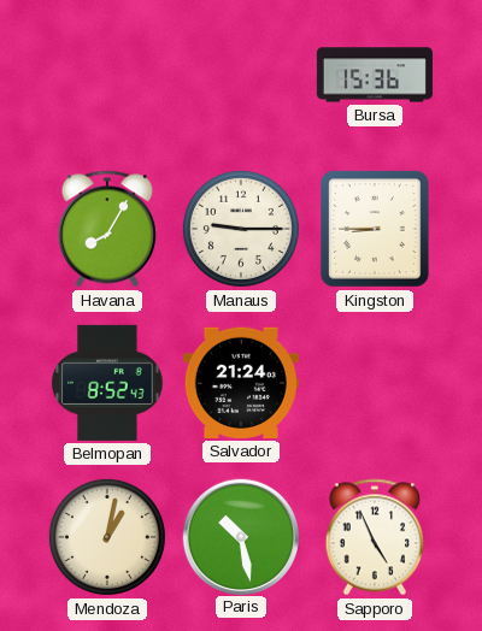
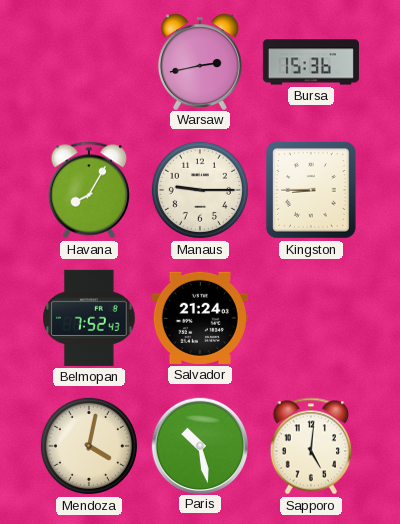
Warsaw: none -> 2:43
Belmopan: 8:52 -> 7:52
Mendoza: 1:02 -> 4:02
Sapporo: 4:56 -> 5:01
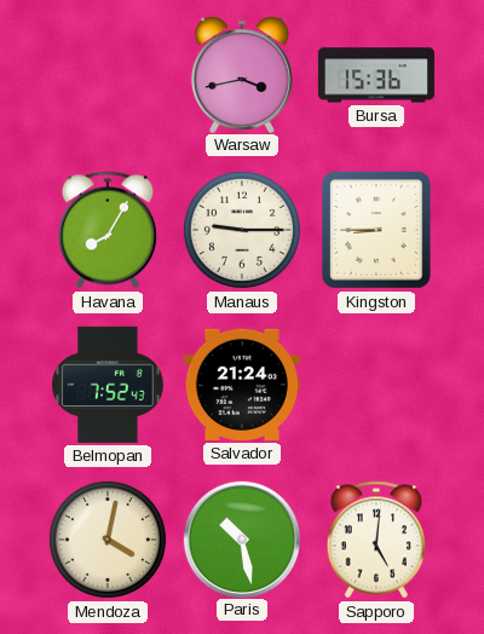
Warsaw: 2:43 -> 3:43
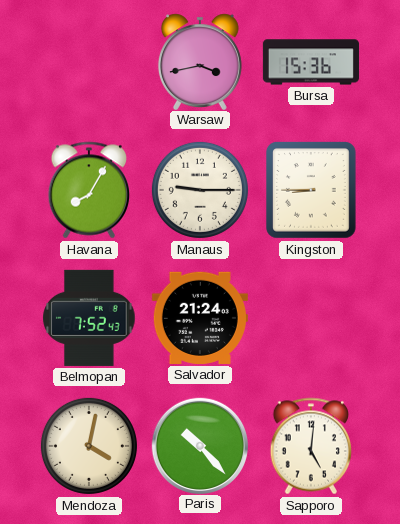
Paris: 10:28 -> 10:23
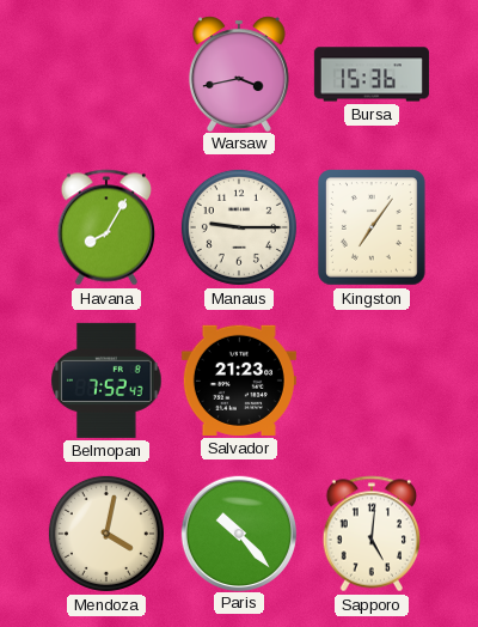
Kingston: 8:45 -> 7:06
Salvador: 21:24 -> 21:23
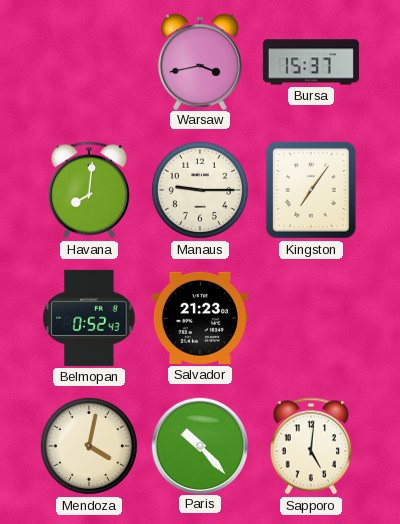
Bursa: 15:36 -> 15:37
Havana: 8:05 -> 8:01
Belmopan: 7:52 -> 0:52
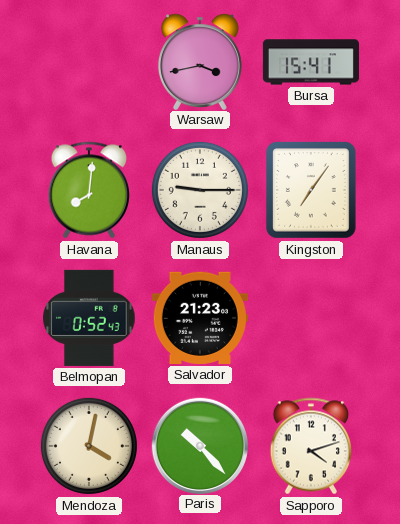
Bursa: 15:37 -> 15:41
Sapporo: 5:01 -> 4:12
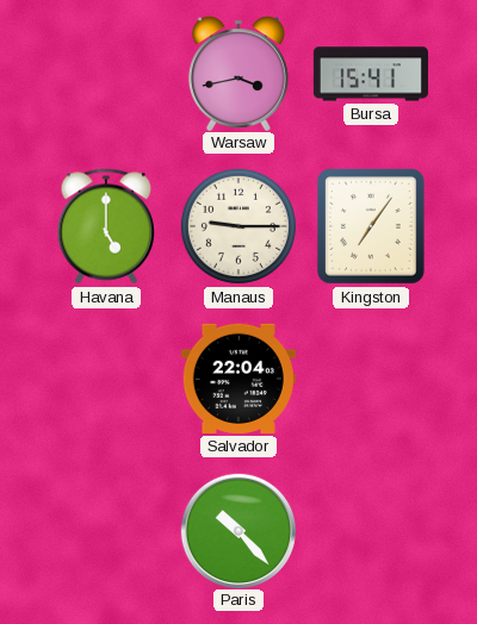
Havana: 8:01 -> 5:00
Belmopan: 0:52 -> none
Salvador: 21:23 -> 22:04
Mendoza: 4:02 -> none
Sapporo: 4:12 -> none
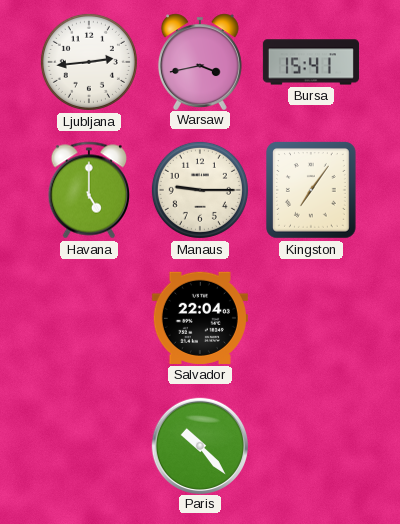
Ljubljana: none -> 2:44
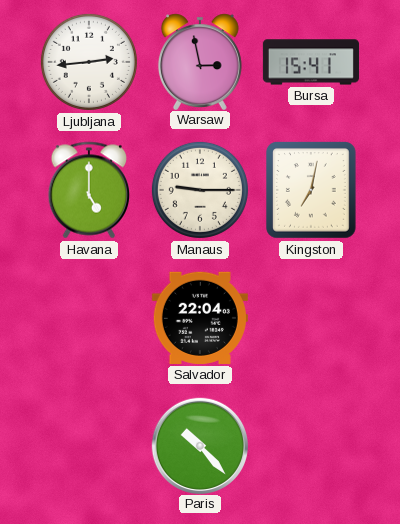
Warsaw: 3:43 -> 2:58
Kingston: 7:06 -> 7:02
